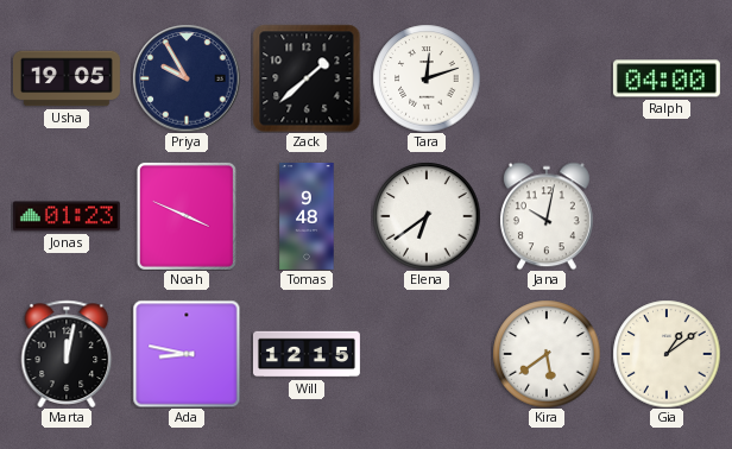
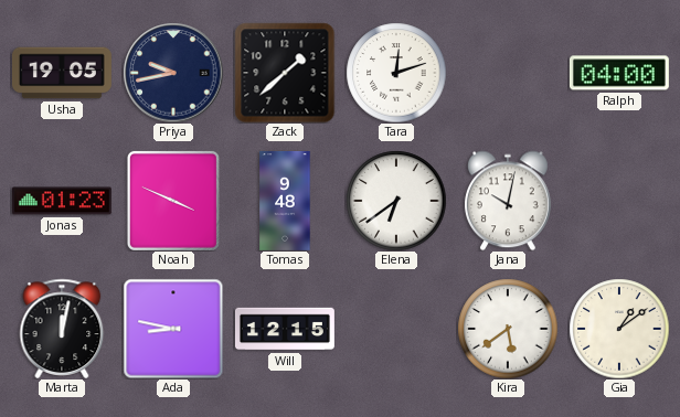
Priya: 9:55 -> 9:43
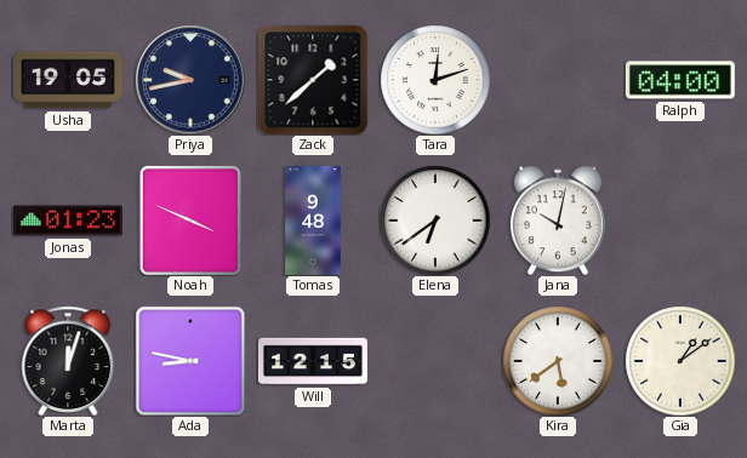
Marta: 12:02 -> 12:03
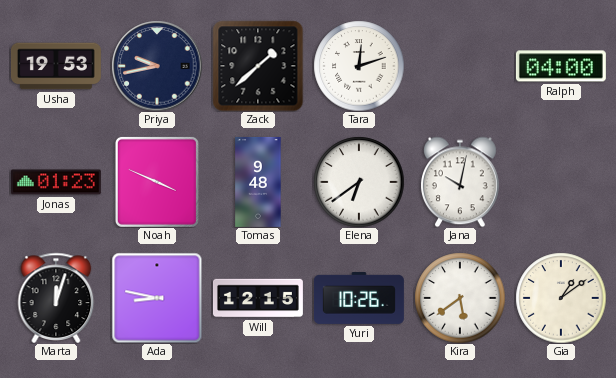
Usha: 19:05 -> 19:53
Yuri: none -> 10:26
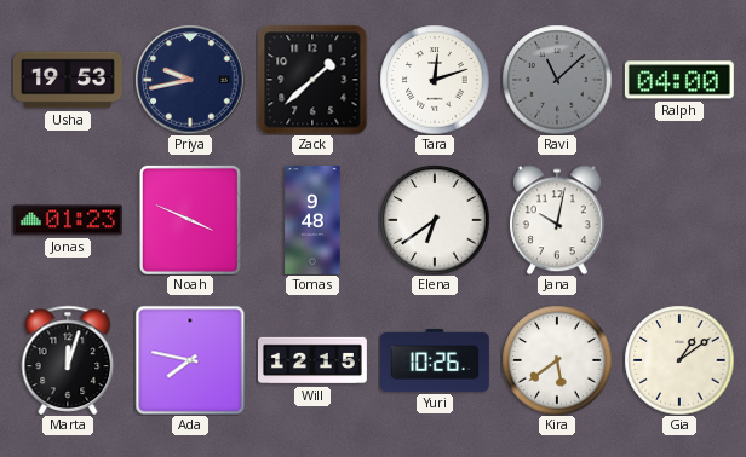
Ravi: none -> 11:08
Ada: 8:47 -> 7:47
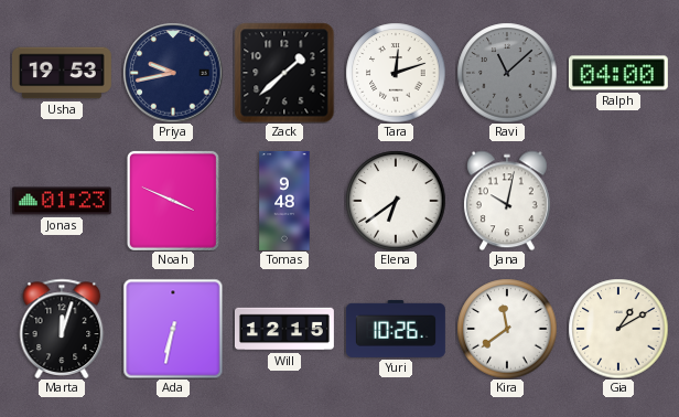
Ada: 7:47 -> 6:32
Kira: 5:39 -> 11:39
Gia: 1:09 -> 1:10
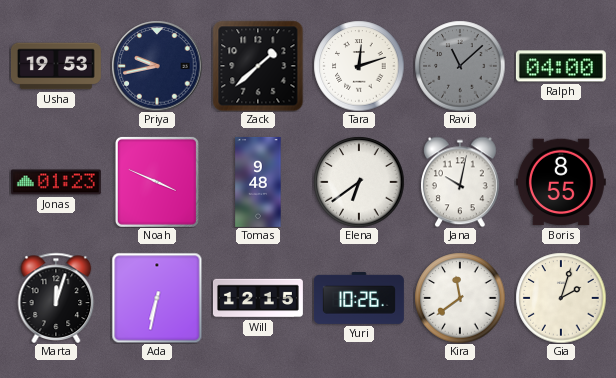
Boris: none -> 8:55
Gia: 1:10 -> 2:03
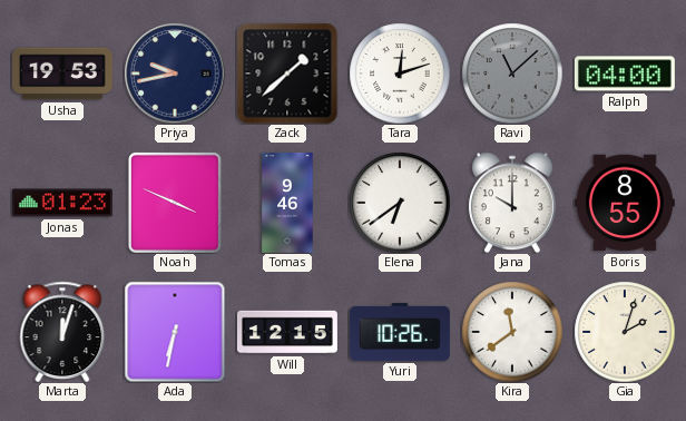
Tomas: 9:48 -> 9:46
Jana: 10:02 -> 10:00
